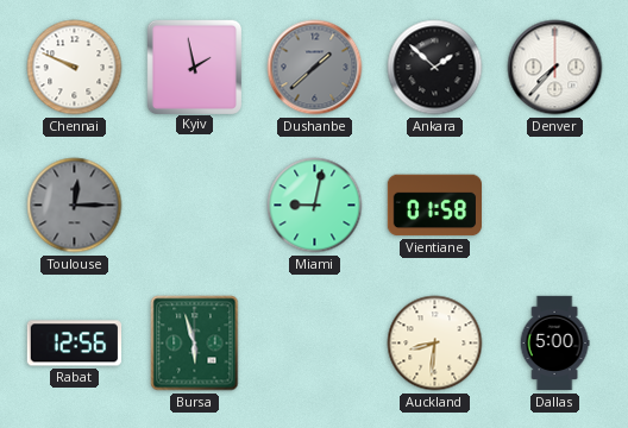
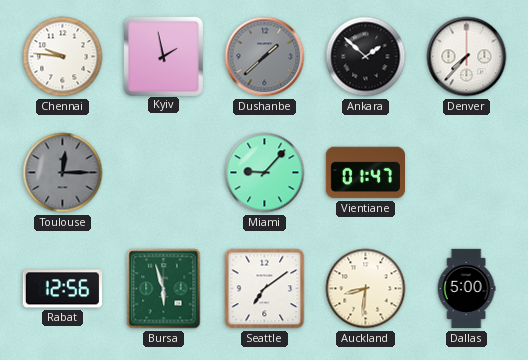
Chennai: 9:49 -> 9:46
Miami: 9:02 -> 9:07
Vientiane: 01:58 -> 01:47
Seattle: none -> 7:09
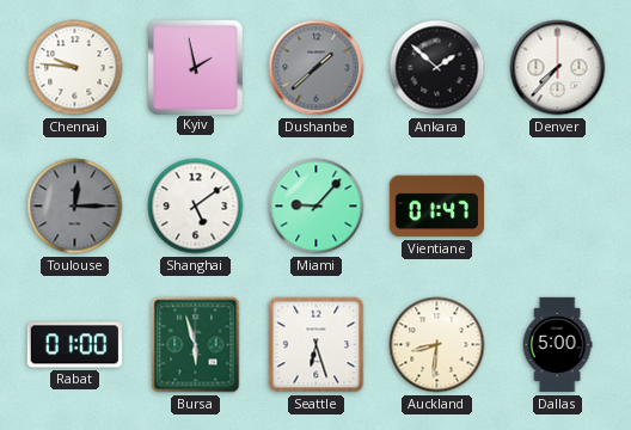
Shanghai: none -> 5:09
Rabat: 12:56 -> 01:00
Seattle: 7:09 -> 6:27
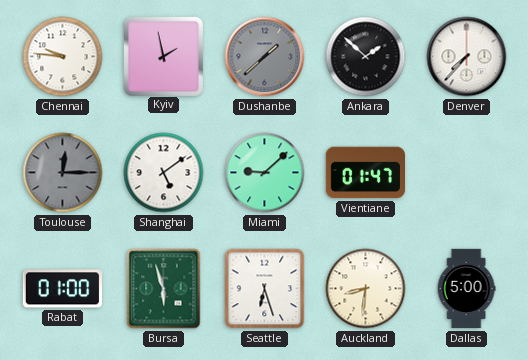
Miami: 9:07 -> 9:08
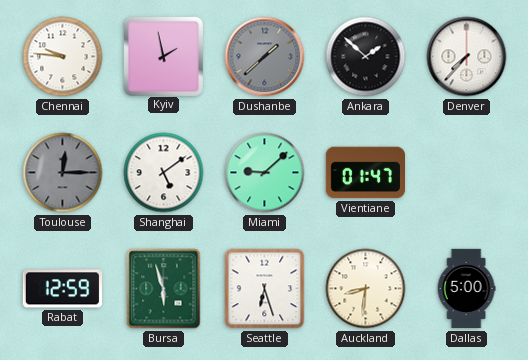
Rabat: 01:00 -> 12:59
